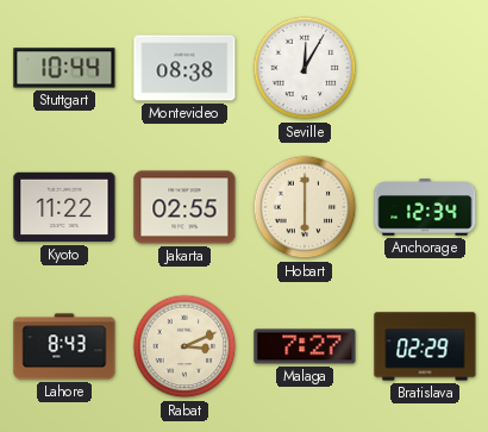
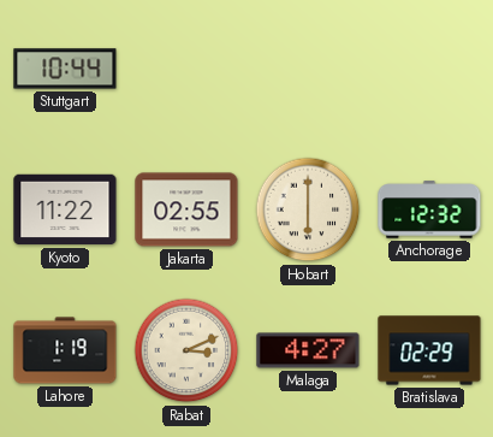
Montevideo: 08:38 -> none
Seville: 12:05 -> none
Anchorage: 12:34 -> 12:32
Lahore: 8:43 -> 1:19
Malaga: 7:27 -> 4:27
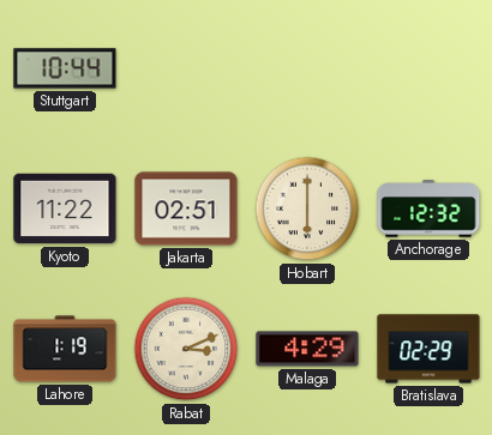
Jakarta: 02:55 -> 02:51
Malaga: 4:27 -> 4:29
